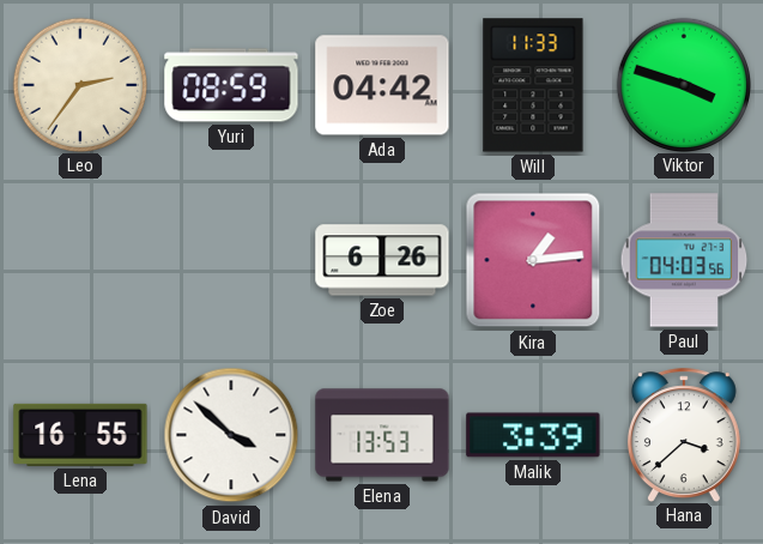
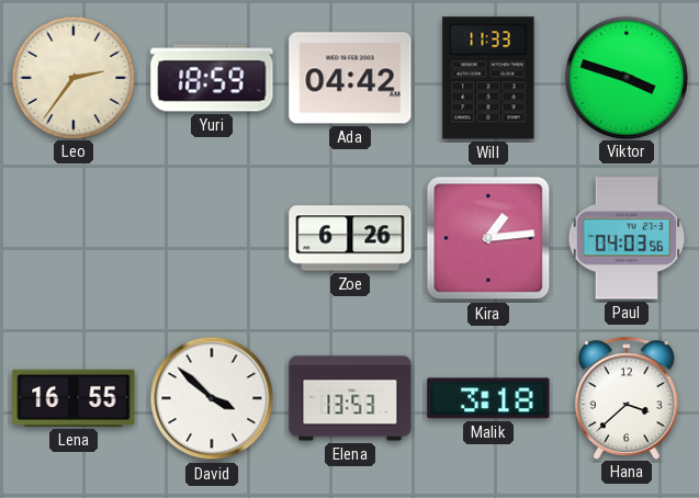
Yuri: 08:59 -> 18:59
Malik: 3:39 -> 3:18
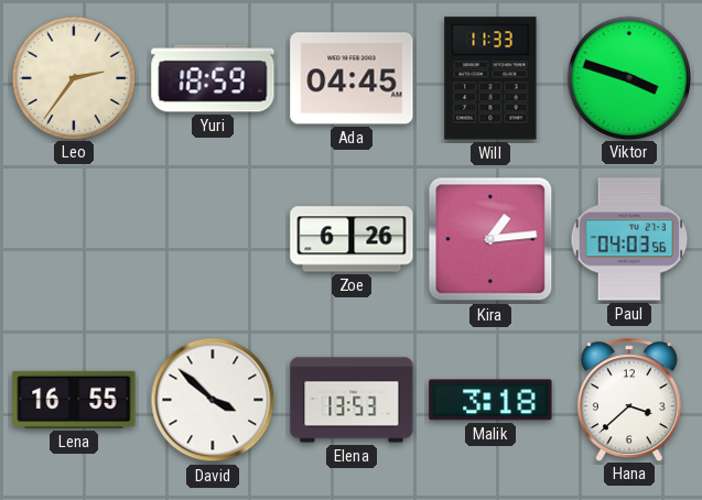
Ada: 04:42 -> 04:45
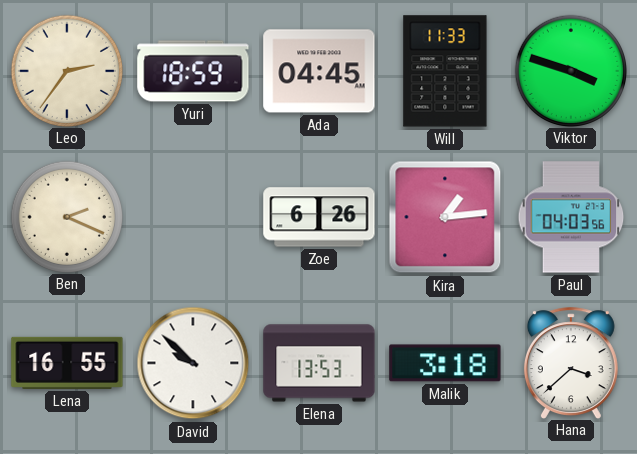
Ben: none -> 2:19
David: 3:52 -> 9:52
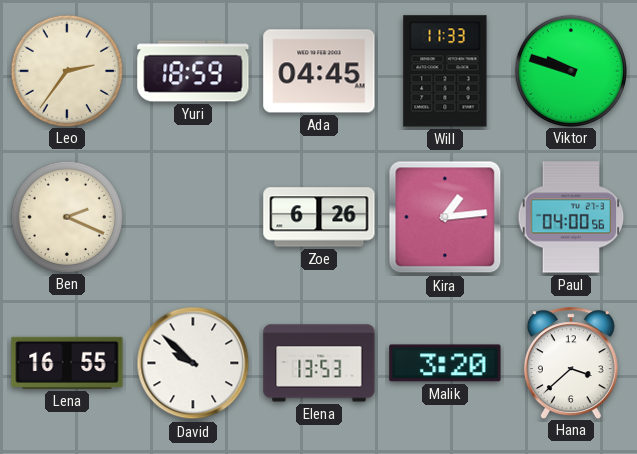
Viktor: 3:48 -> 9:48
Paul: 04:03 -> 04:00
Malik: 3:18 -> 3:20
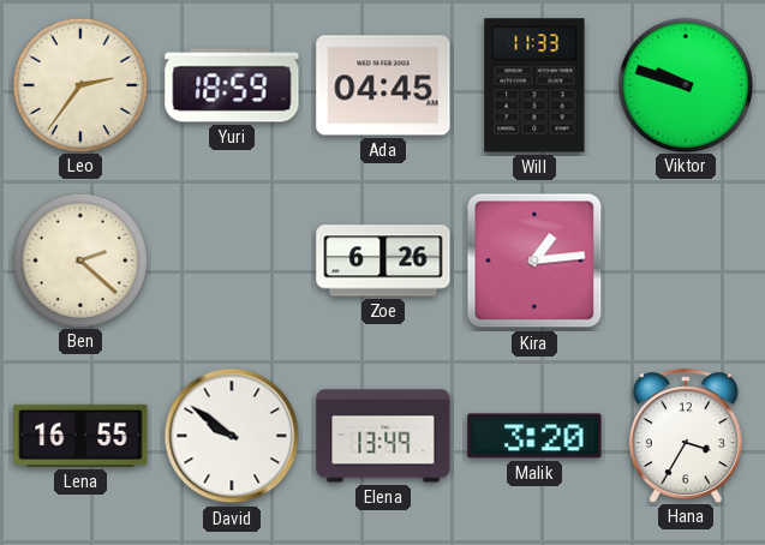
Ben: 2:19 -> 2:22
Paul: 04:00 -> none
David: 9:52 -> 9:51
Elena: 13:53 -> 13:49
Hana: 3:38 -> 3:35
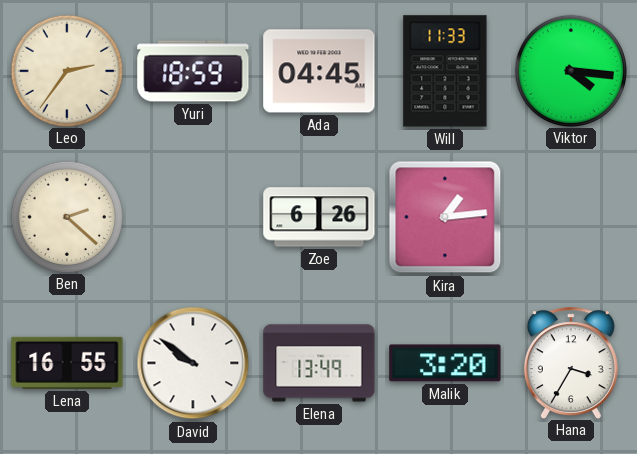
Viktor: 9:48 -> 4:16
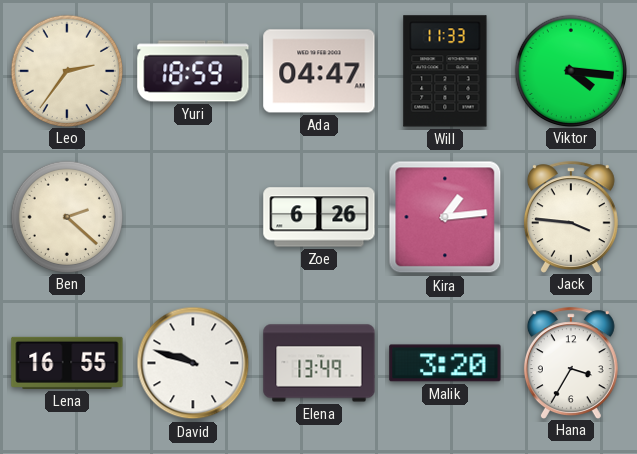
Ada: 04:45 -> 04:47
Jack: none -> 3:46
David: 9:51 -> 9:48
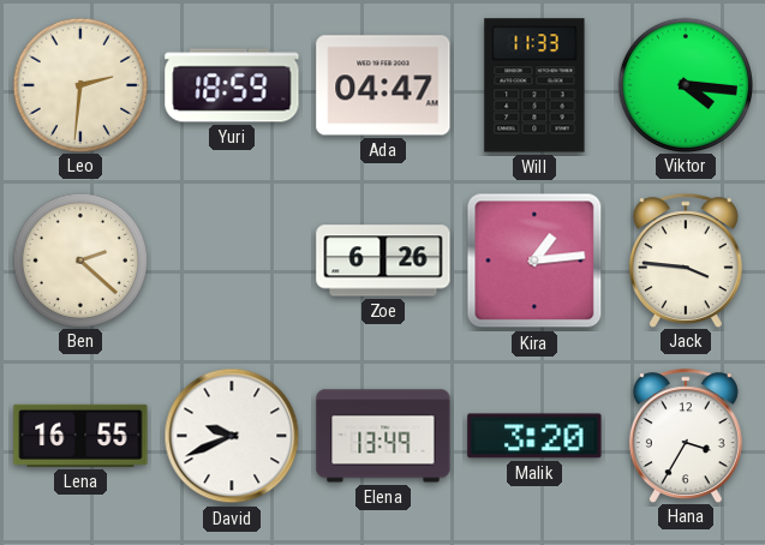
Leo: 2:36 -> 2:31
David: 9:48 -> 9:41
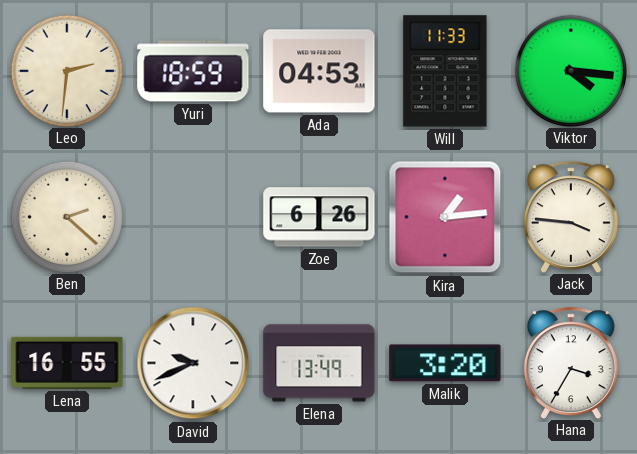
Ada: 04:47 -> 04:53
